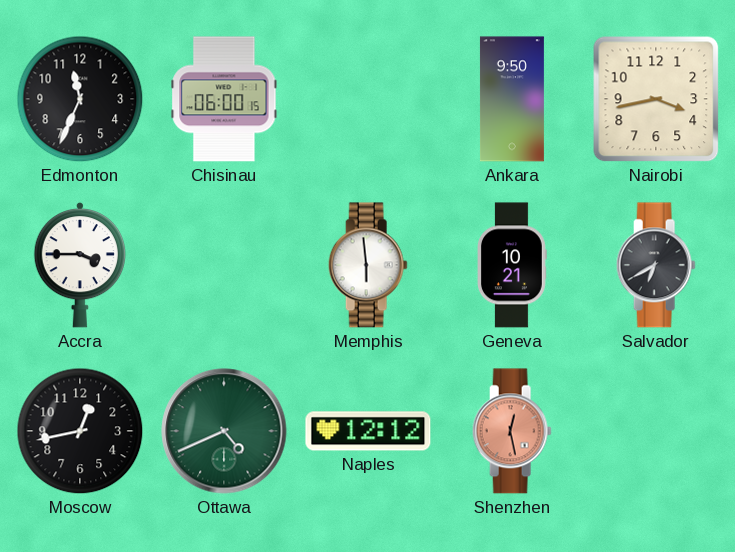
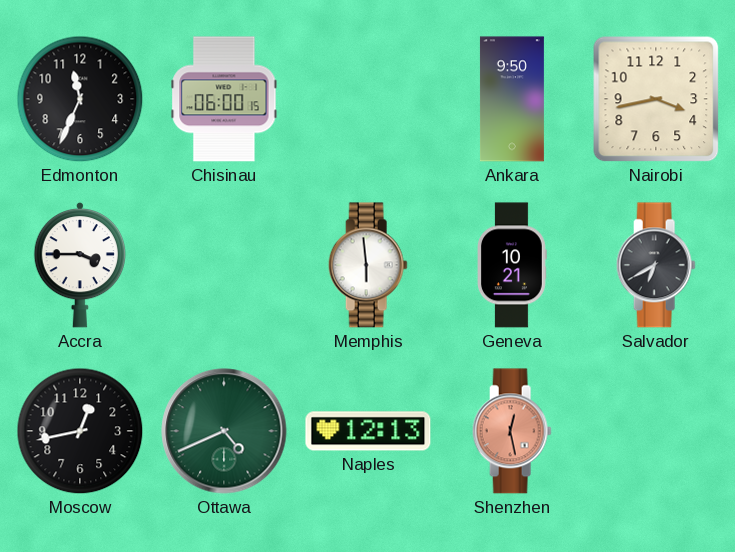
Naples: 12:12 -> 12:13
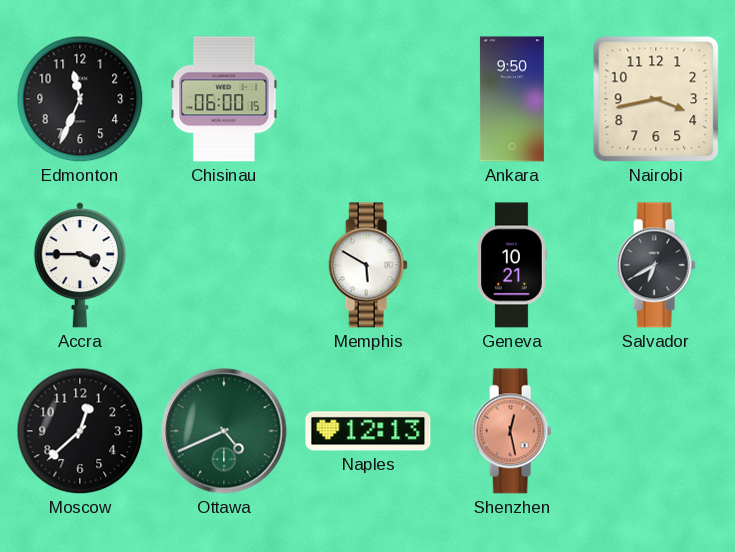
Memphis: 5:59 -> 5:50
Moscow: 12:43 -> 12:38
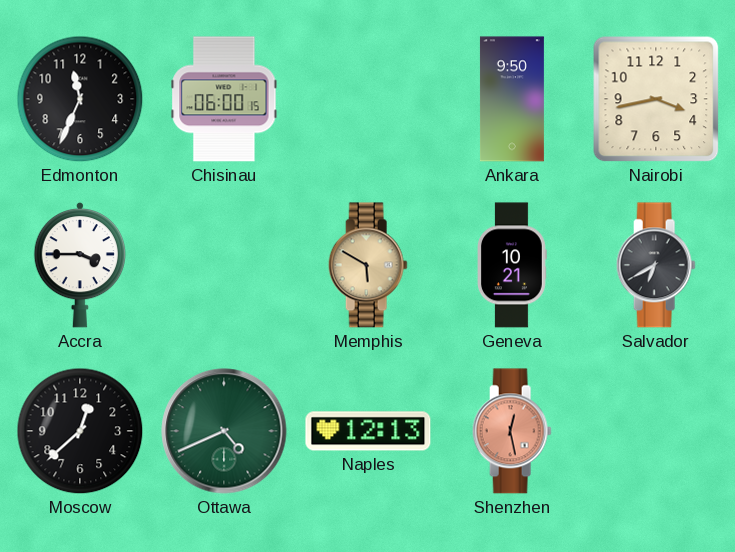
Memphis dial: white -> champagne
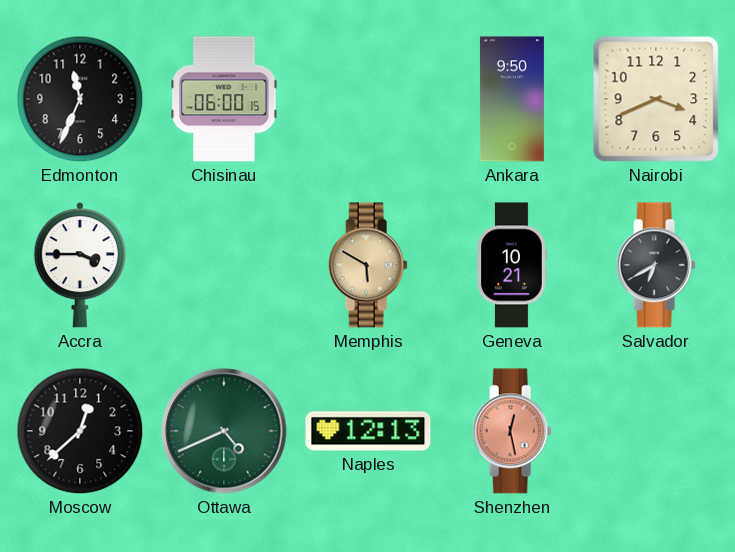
Nairobi: 3:43 -> 3:41
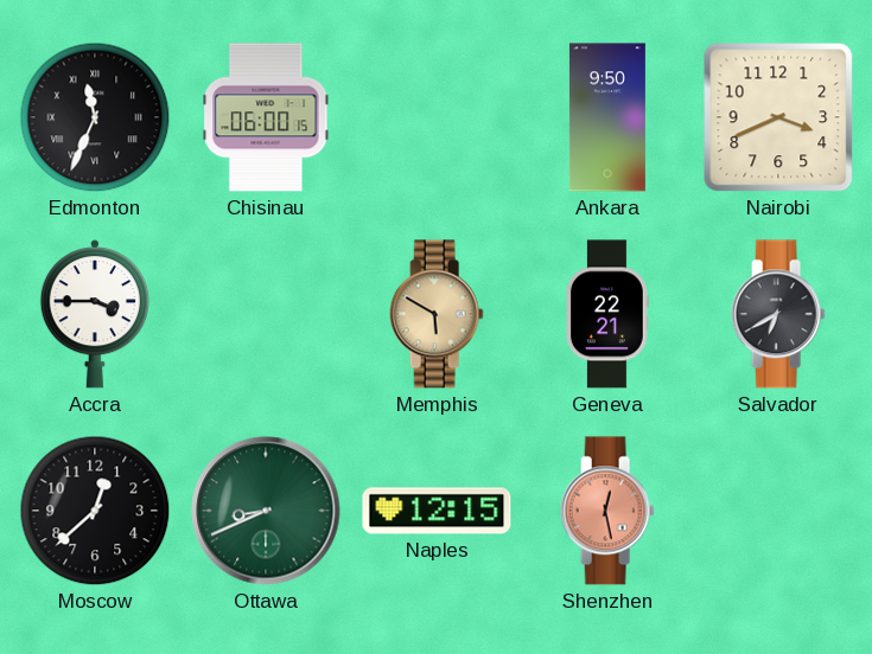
Edmonton numerals: Arabic -> Roman
Geneva: 10:21 -> 22:21
Ottawa: 4:41 -> 8:41
Naples: 12:13 -> 12:15
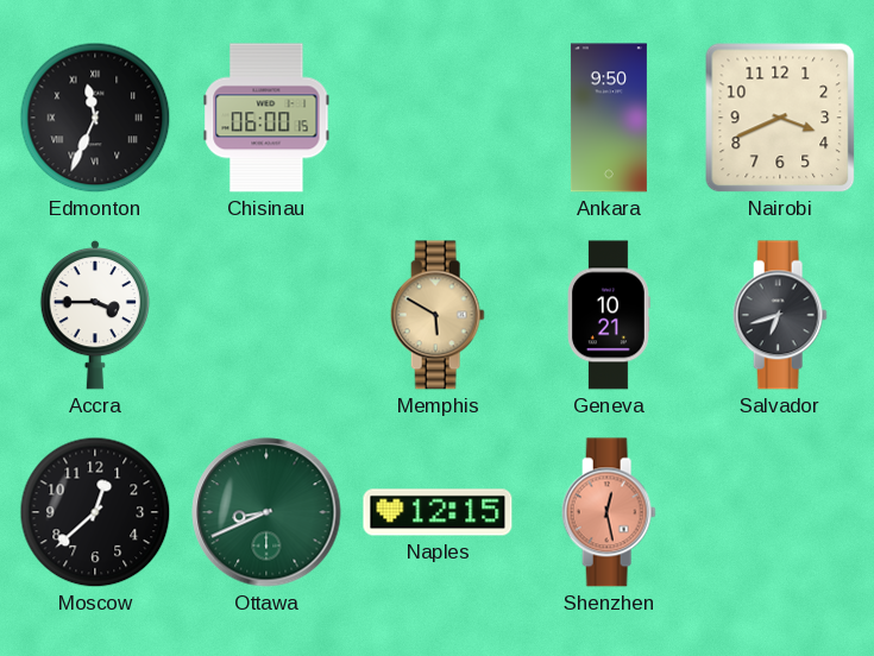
Geneva: 22:21 -> 10:21
Salvador: 6:40 -> 6:42
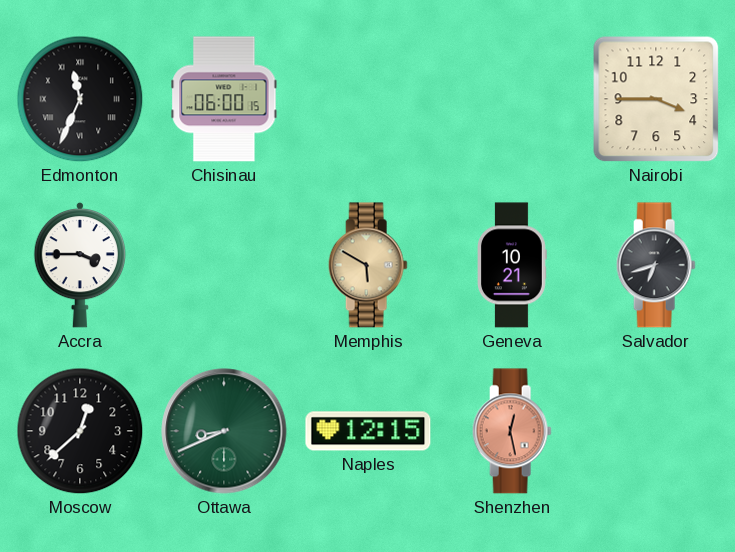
Ankara: 9:50 -> none
Nairobi: 3:41 -> 3:45
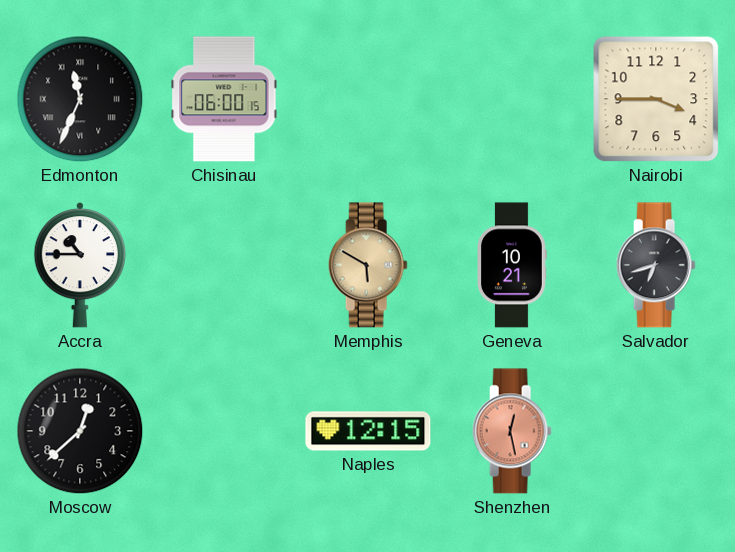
Accra: 3:45 -> 10:45
Ottawa: 8:41 -> none
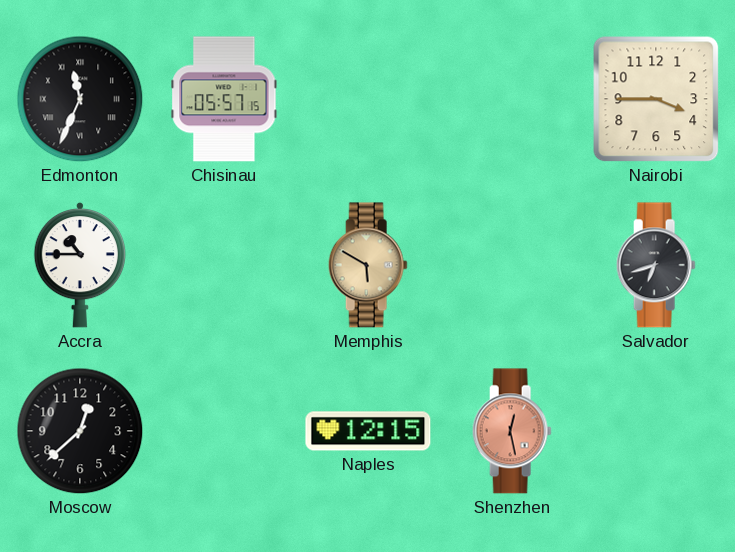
Chisinau: 06:00 -> 05:57
Geneva: 10:21 -> none
